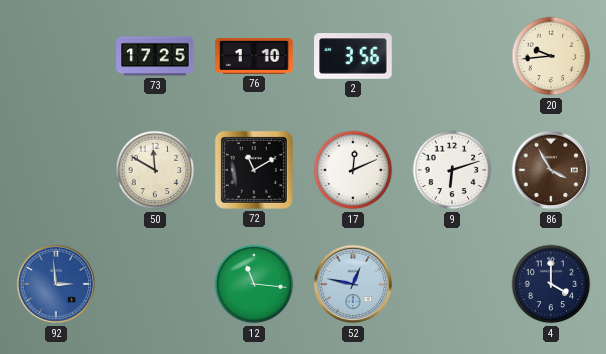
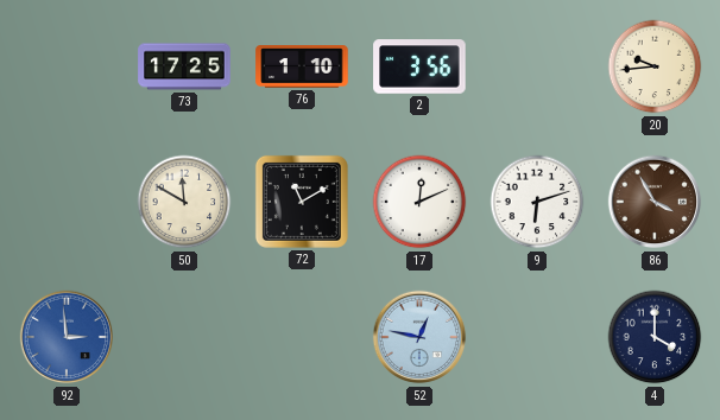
12: 11:16 -> none
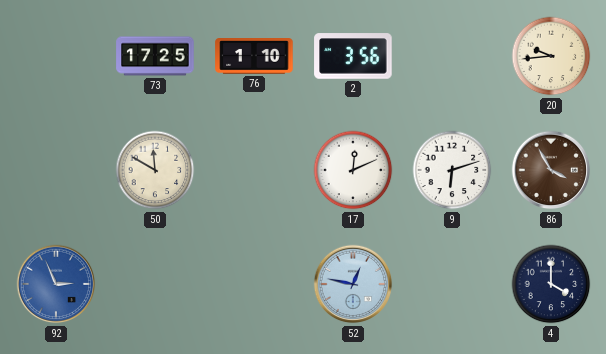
72: 11:10 -> none
92: 2:59 -> 2:56
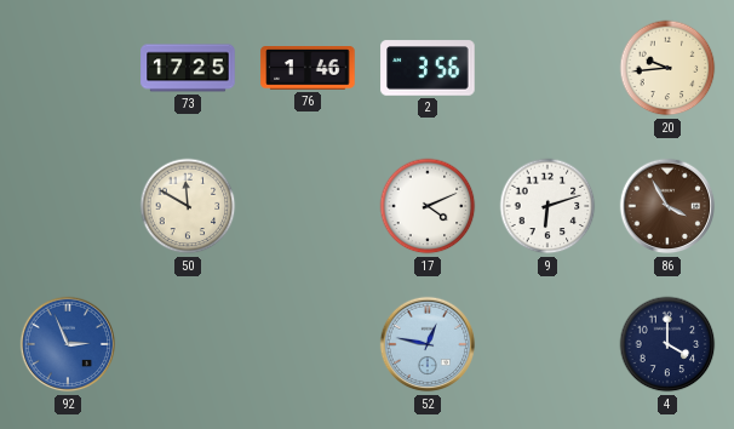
76: 1:10 -> 1:46
17: 12:11 -> 4:11
